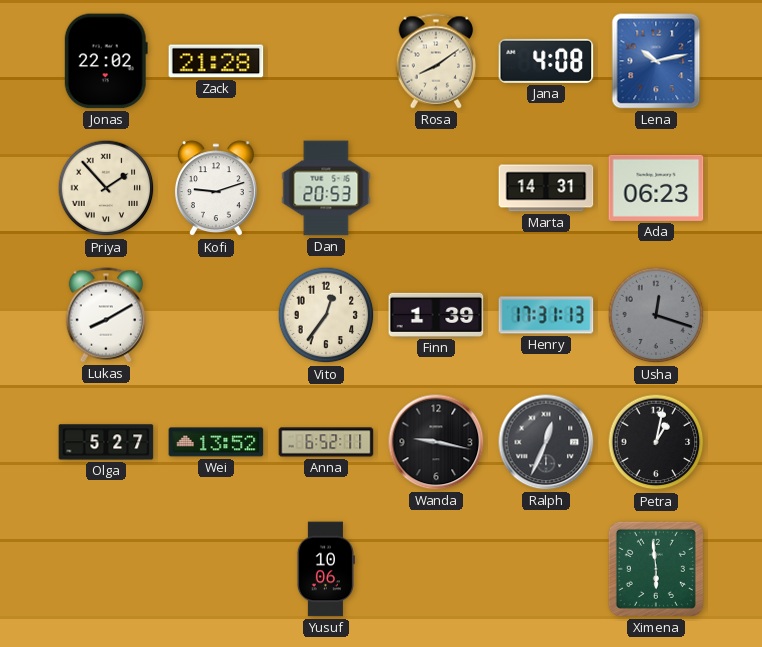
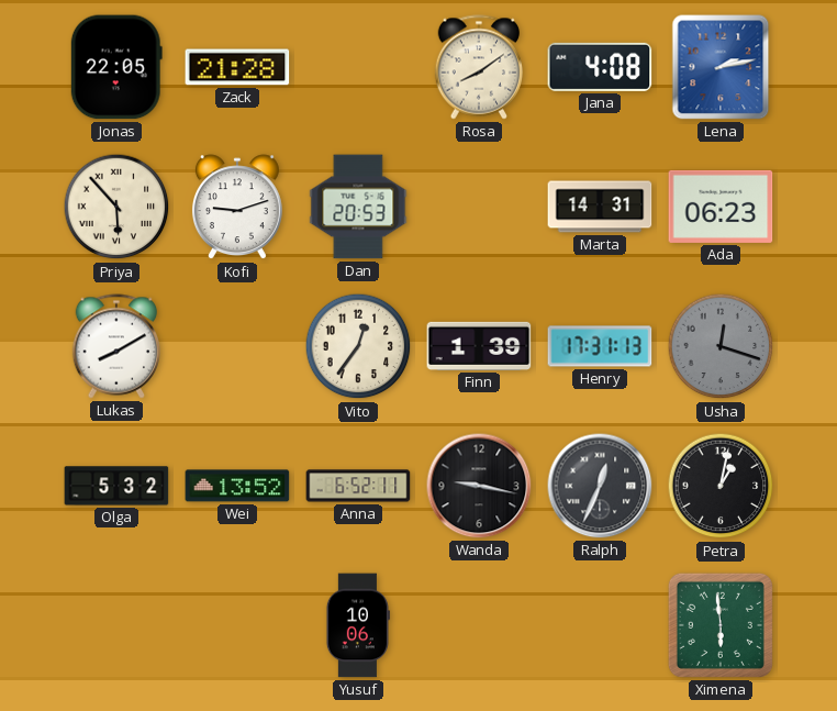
Jonas: 22:02 -> 22:05
Lena: 10:13 -> 2:13
Priya: 1:53 -> 5:53
Olga: 5:27 -> 5:32
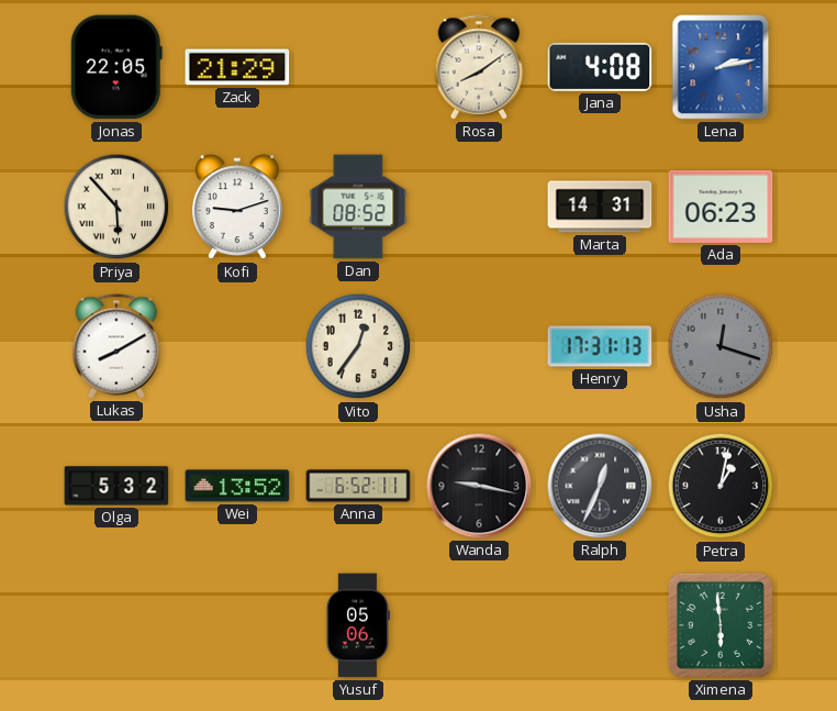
Zack: 21:28 -> 21:29
Dan: 20:53 -> 08:52
Finn: 1:39 -> none
Yusuf: 10:06 -> 05:06
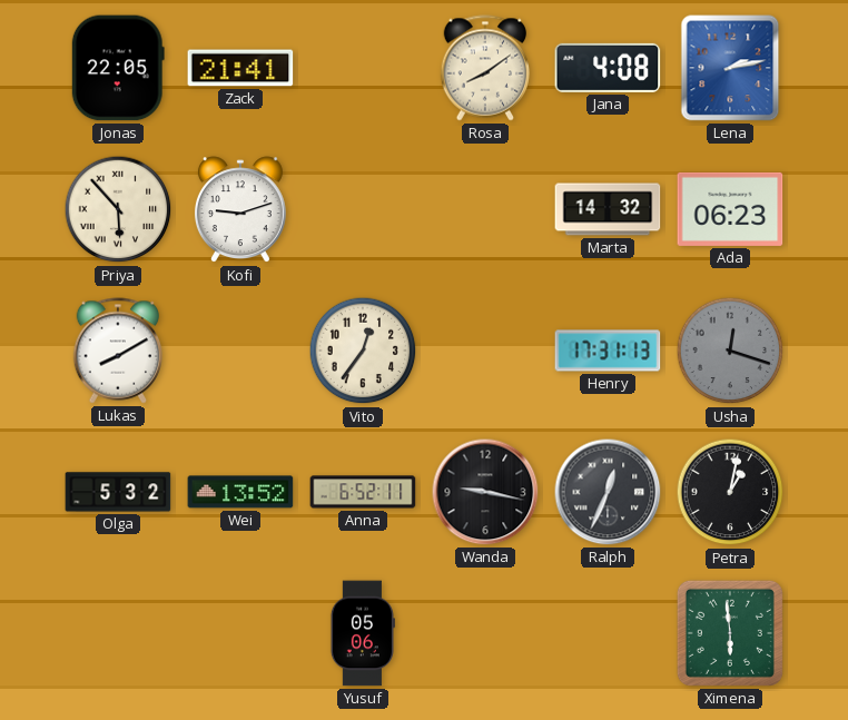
Zack: 21:29 -> 21:41
Dan: 08:52 -> none
Marta: 14:31 -> 14:32
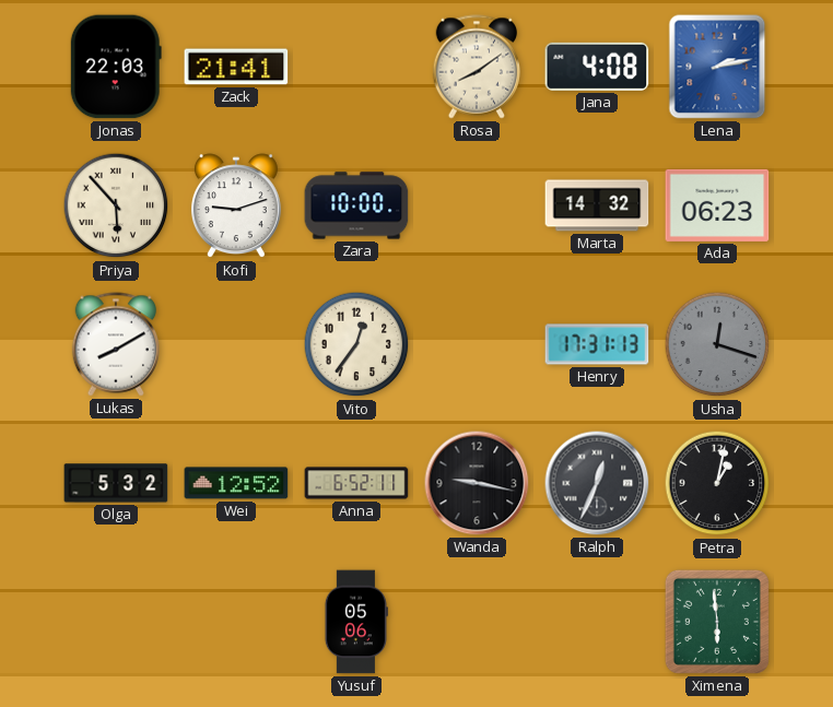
Jonas: 22:05 -> 22:03
Zara: none -> 10:00
Wei: 13:52 -> 12:52
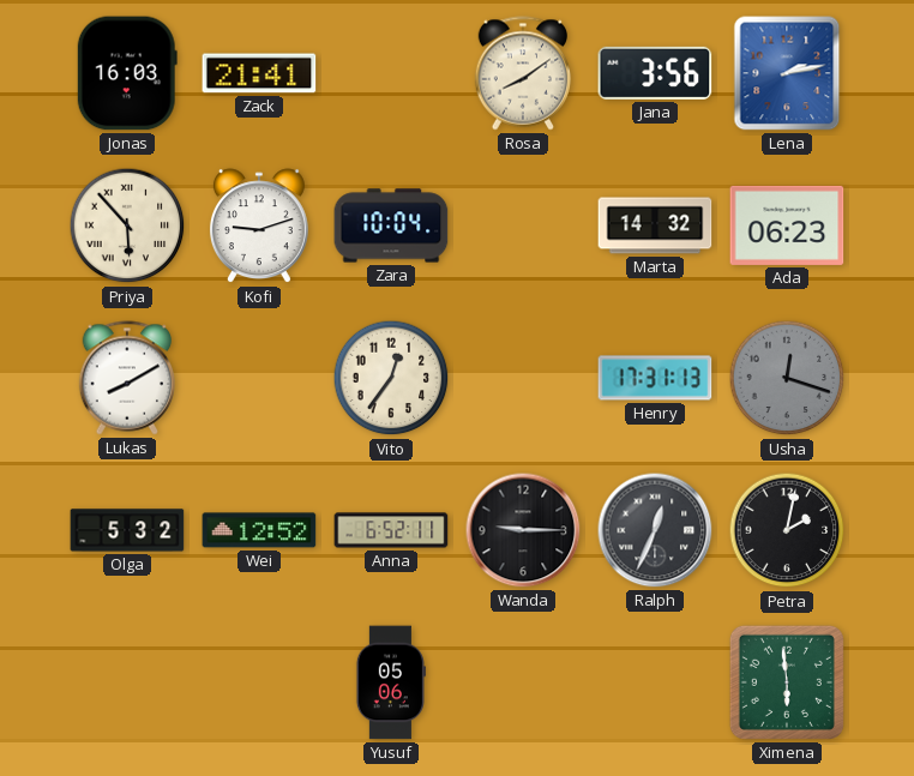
Jonas: 22:03 -> 16:03
Jana: 4:08 -> 3:56
Zara: 10:00 -> 10:04
Wanda: 9:17 -> 9:15
Petra: 1:02 -> 2:02
